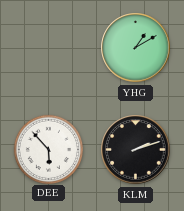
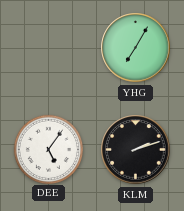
YHG: 1:10 -> 7:05
DEE: 5:53 -> 5:06
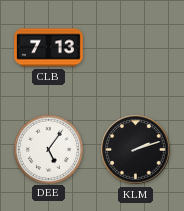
CLB: none -> 7:13
YHG: 7:05 -> none
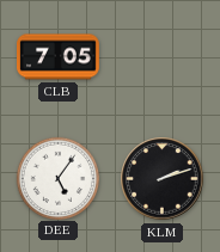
CLB: 7:13 -> 7:05
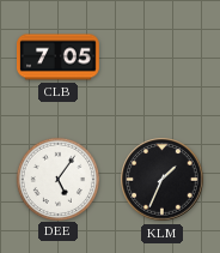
KLM: 2:12 -> 1:34
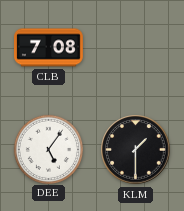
CLB: 7:05 -> 7:08
KLM: 1:34 -> 1:30
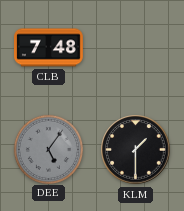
CLB: 7:08 -> 7:48
DEE dial: white -> grey
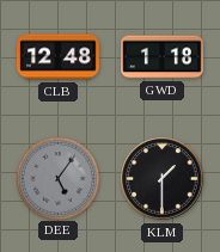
CLB: 7:48 -> 12:48
GWD: none -> 1:18
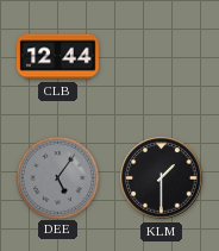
CLB: 12:48 -> 12:44
GWD: 1:18 -> none
